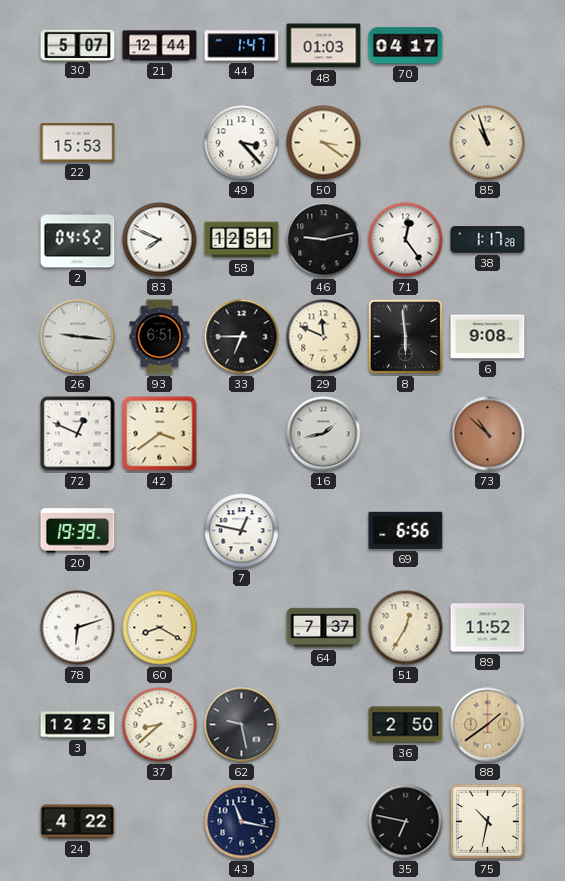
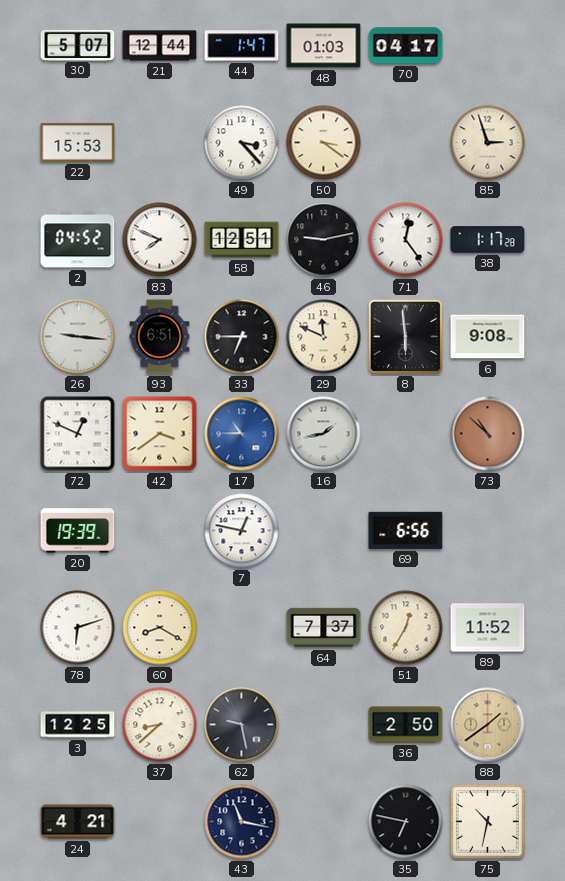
85: 10:57 -> 2:57
17: none -> 10:45
24: 4:22 -> 4:21
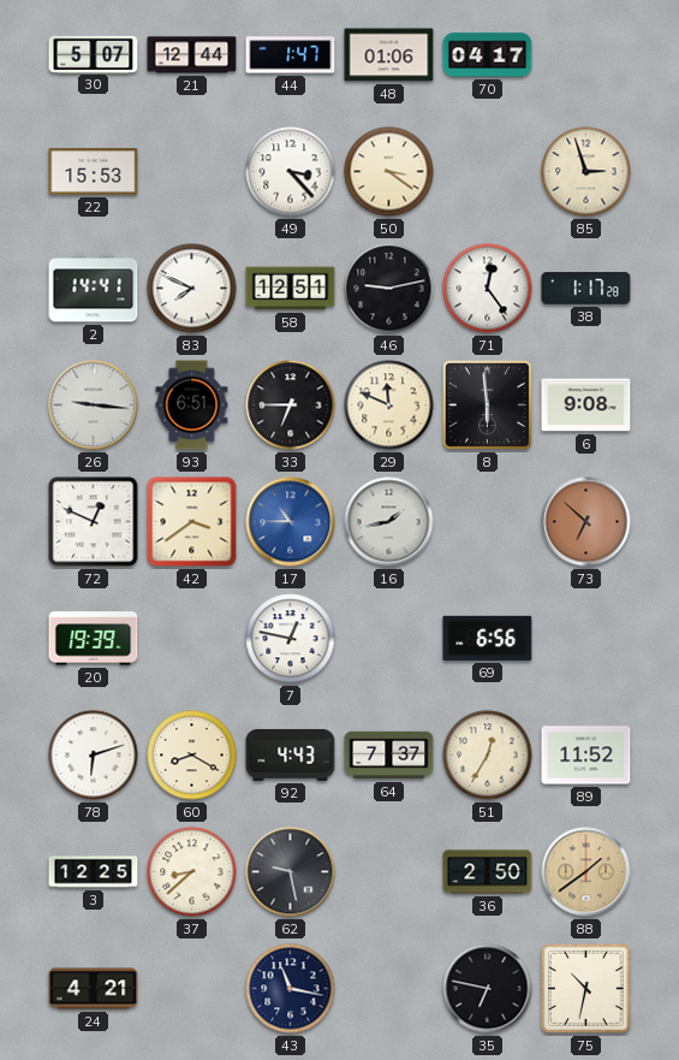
48: 01:03 -> 01:06
2: 04:52 -> 14:41
73: 10:52 -> 6:52
92: none -> 4:43
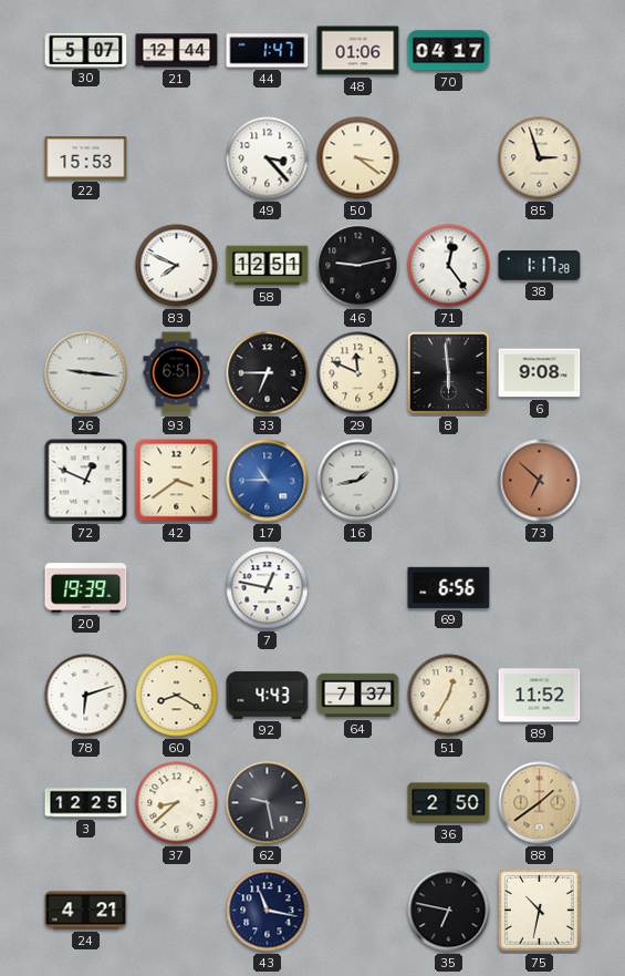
2: 14:41 -> none
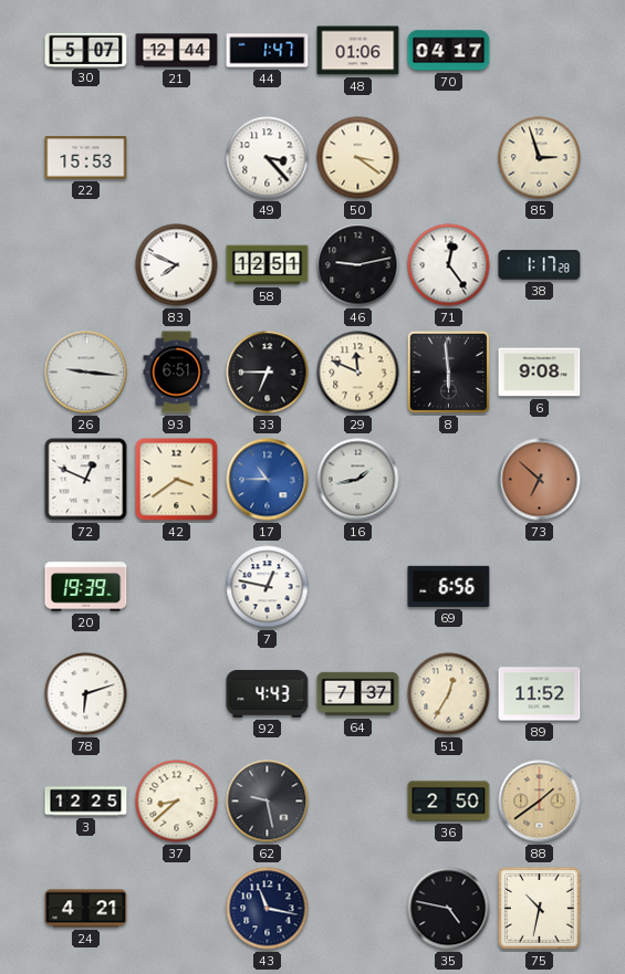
60: 8:20 -> none
35: 6:47 -> 4:47
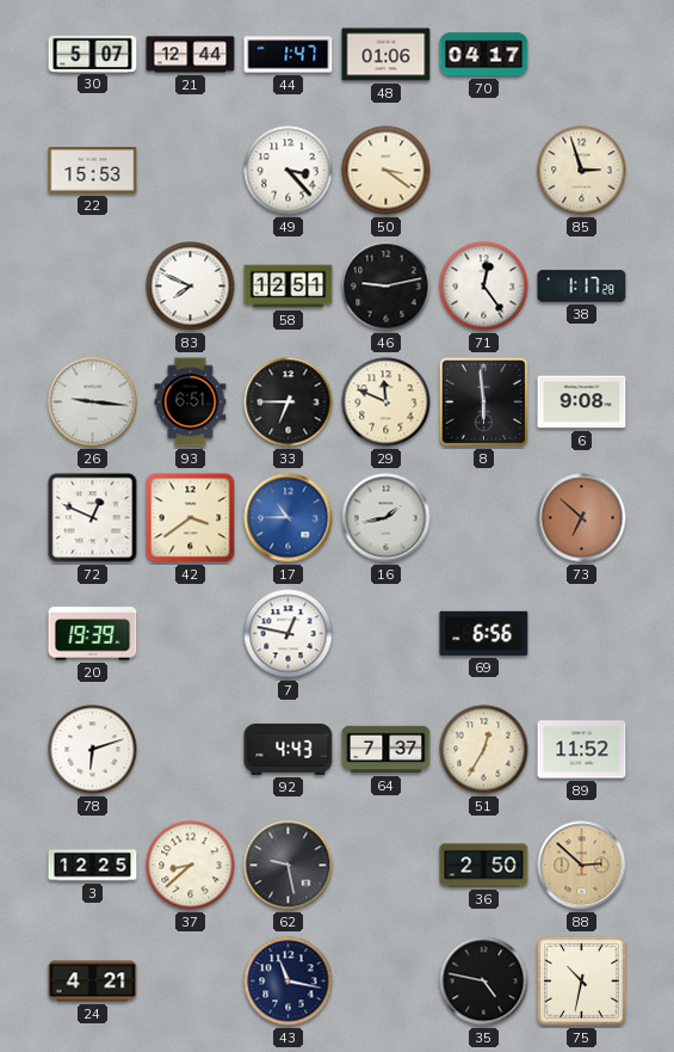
88: 1:39 -> 2:52
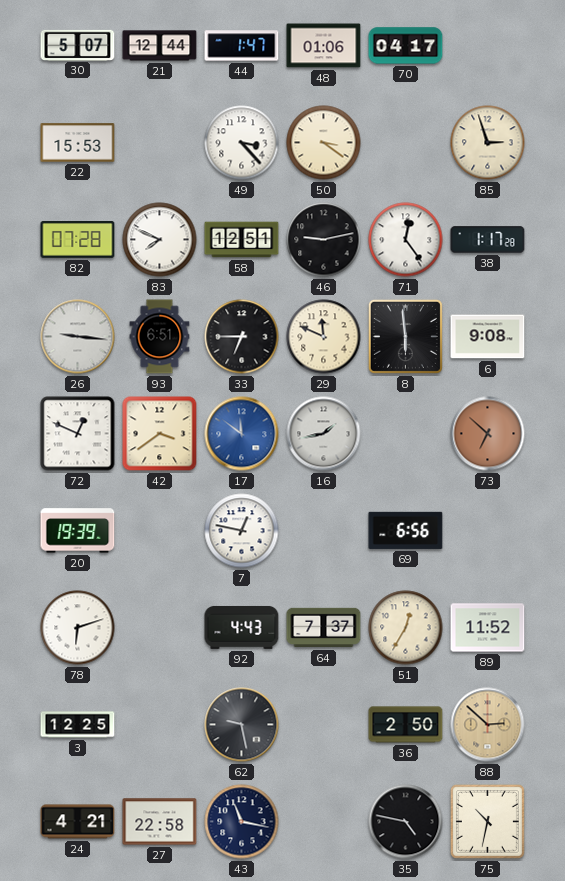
82: none -> 07:28
17: 10:45 -> 11:51
37: 8:38 -> none
27: none -> 22:58
